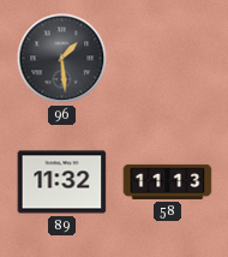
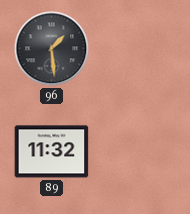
58: 11:13 -> none
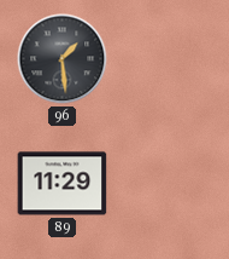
89: 11:32 -> 11:29
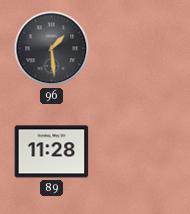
89: 11:29 -> 11:28
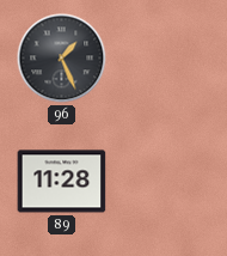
96: 1:29 -> 1:26
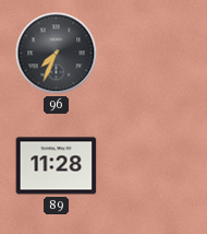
96: 1:26 -> 7:34
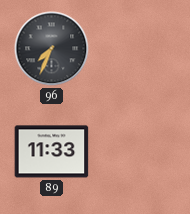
89: 11:28 -> 11:33
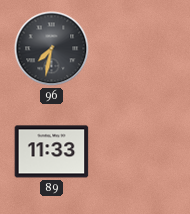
96: 7:34 -> 7:32
